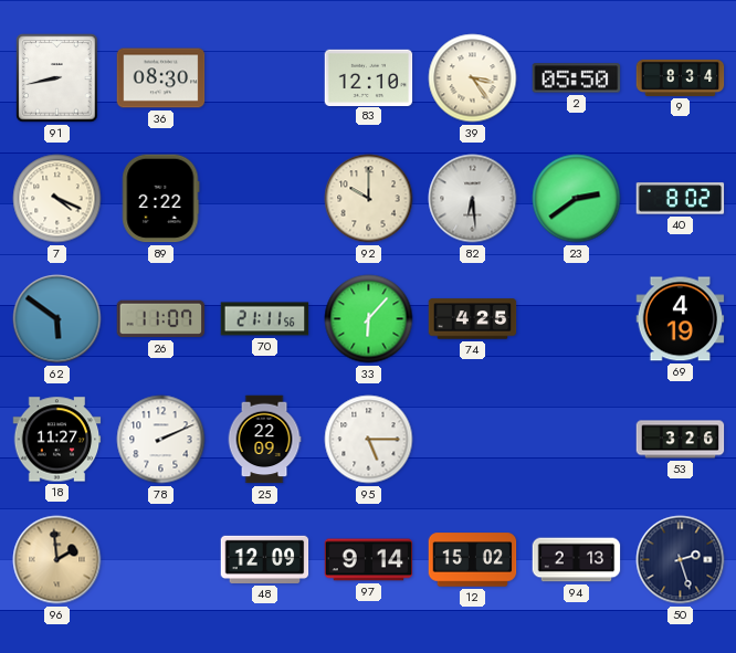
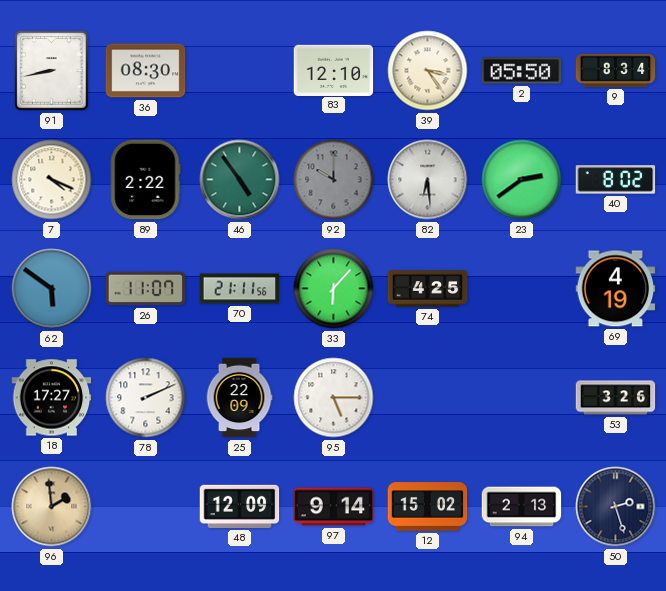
46: none -> 4:54
92 dial: cream -> grey
18: 11:27 -> 17:27
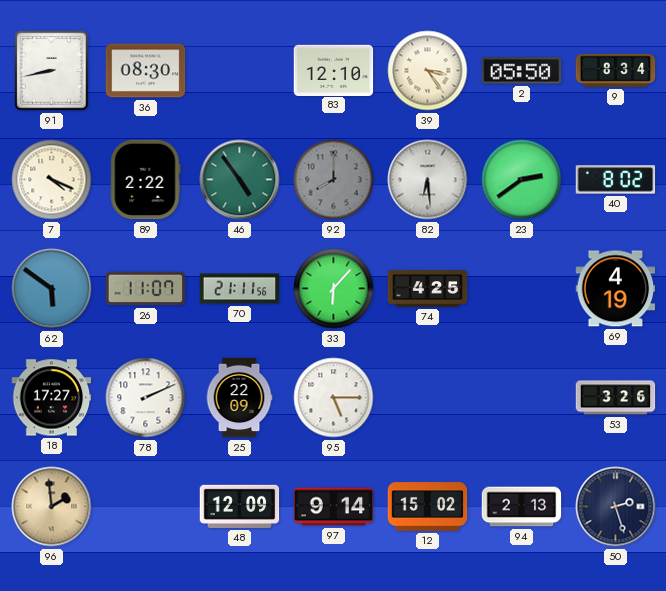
92: 10:00 -> 8:00
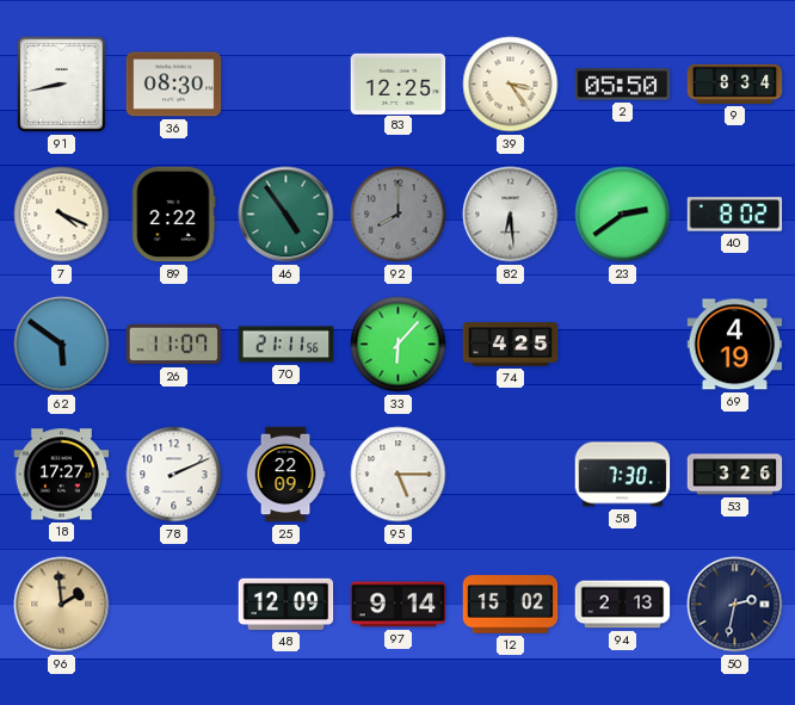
83: 12:10 -> 12:25
58: none -> 7:30
50: 2:27 -> 2:32
